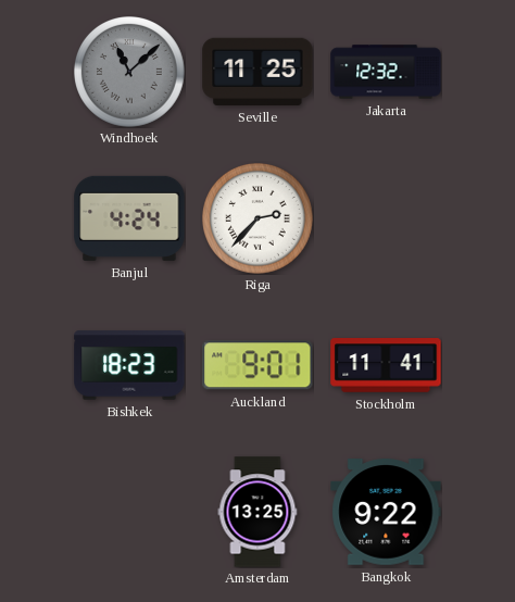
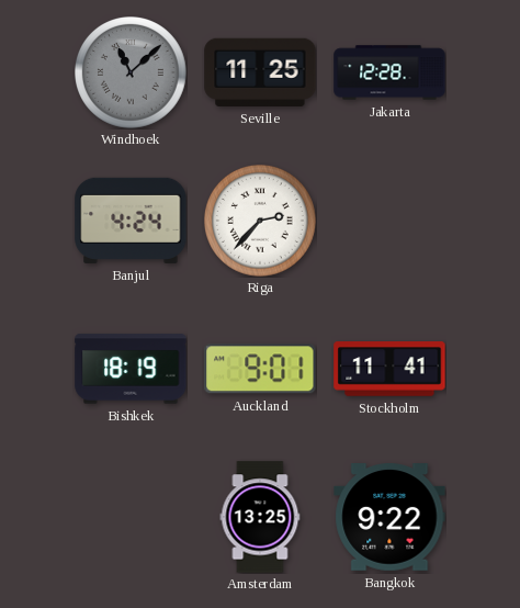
Jakarta: 12:32 -> 12:28
Bishkek: 18:23 -> 18:19
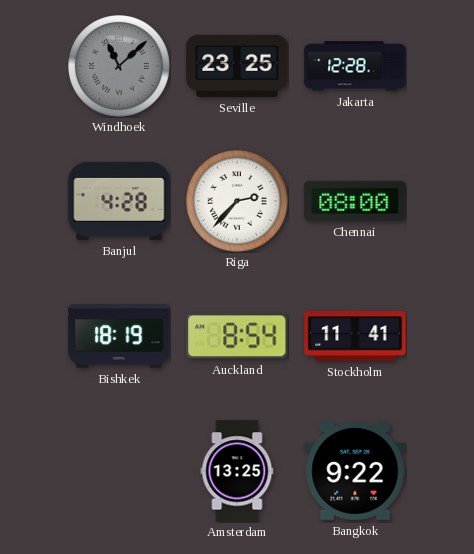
Seville: 11:25 -> 23:25
Banjul: 4:24 -> 4:28
Chennai: none -> 08:00
Auckland: 9:01 -> 8:54
